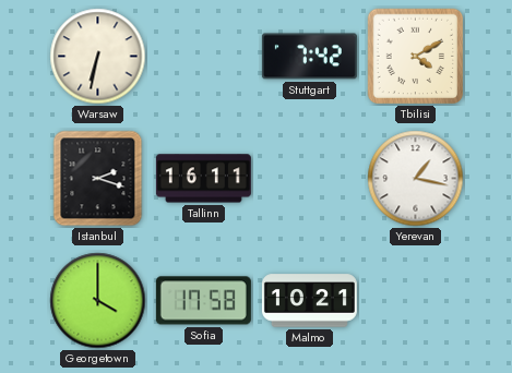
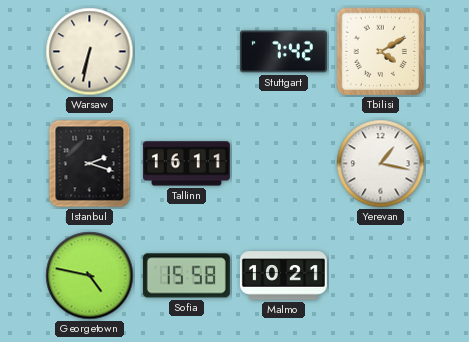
Georgetown: 4:00 -> 4:47
Sofia: 17:58 -> 15:58
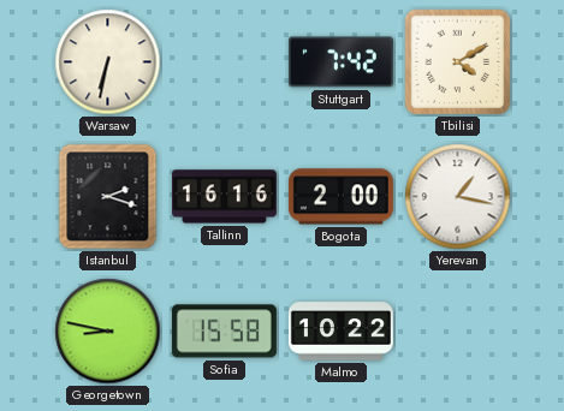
Tallinn: 16:11 -> 16:16
Bogota: none -> 2:00
Georgetown: 4:47 -> 8:47
Malmo: 10:21 -> 10:22
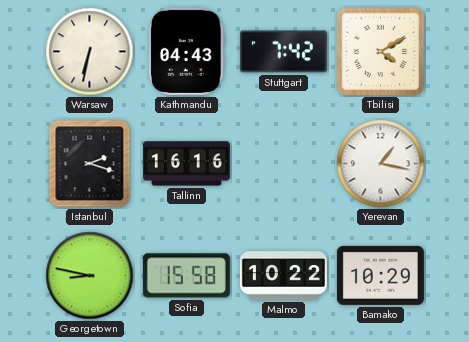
Kathmandu: none -> 04:43
Bogota: 2:00 -> none
Bamako: none -> 10:29
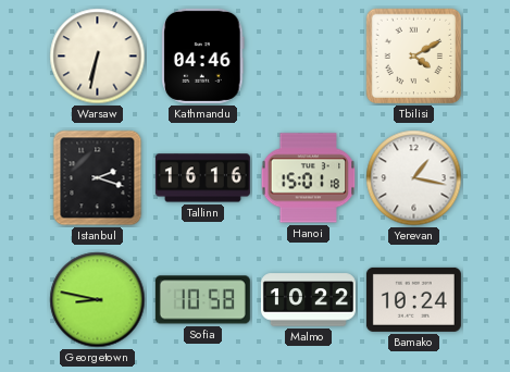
Kathmandu: 04:43 -> 04:46
Stuttgart: 7:42 -> none
Hanoi: none -> 15:01
Sofia: 15:58 -> 10:58
Bamako: 10:29 -> 10:24
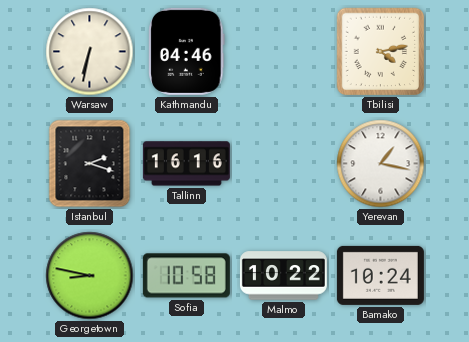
Tbilisi: 4:10 -> 4:13
Hanoi: 15:01 -> none
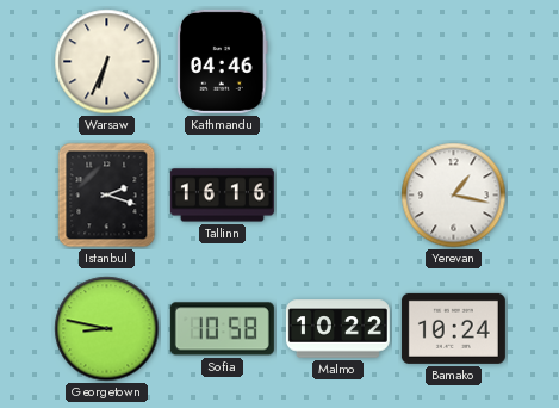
Warsaw: 6:32 -> 6:34
Tbilisi: 4:13 -> none
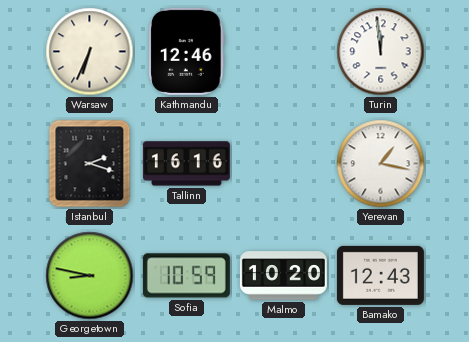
Kathmandu: 04:46 -> 12:46
Turin: none -> 11:59
Sofia: 10:58 -> 10:59
Malmo: 10:22 -> 10:20
Bamako: 10:24 -> 12:43
